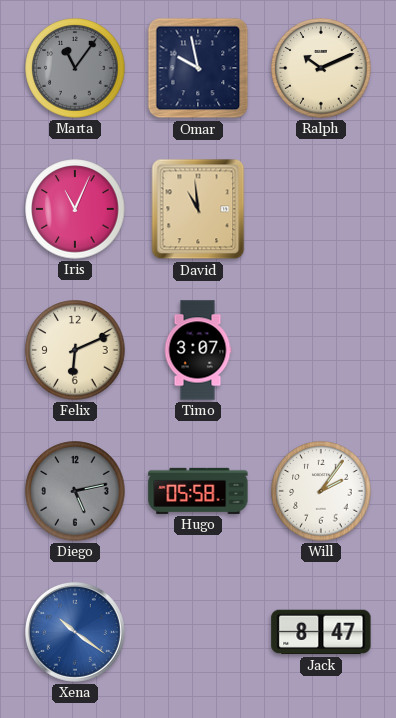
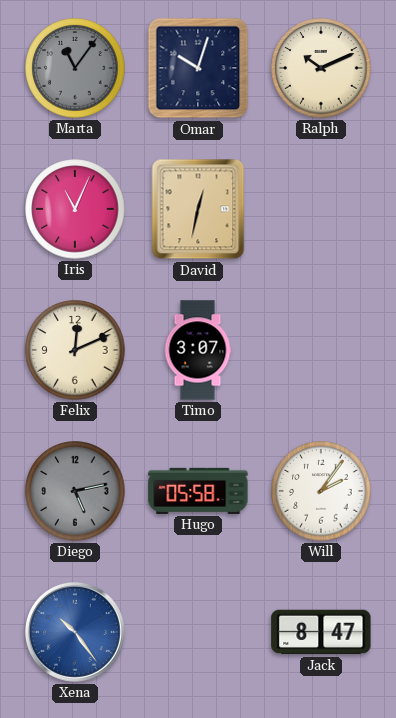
Omar: 9:58 -> 10:03
David: 10:59 -> 12:32
Felix: 6:11 -> 12:11
Xena: 10:21 -> 10:24
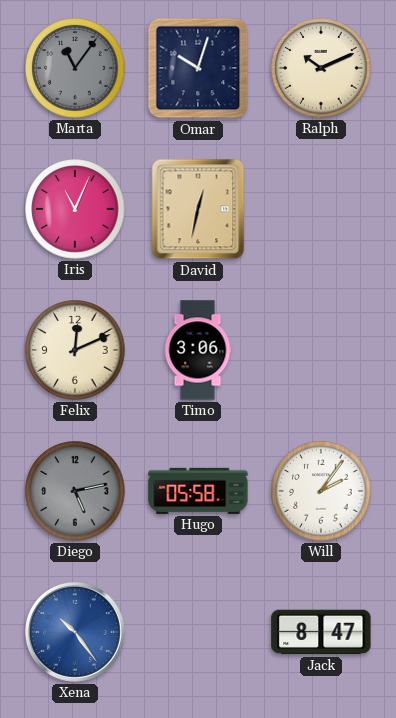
Timo: 3:07 -> 3:06
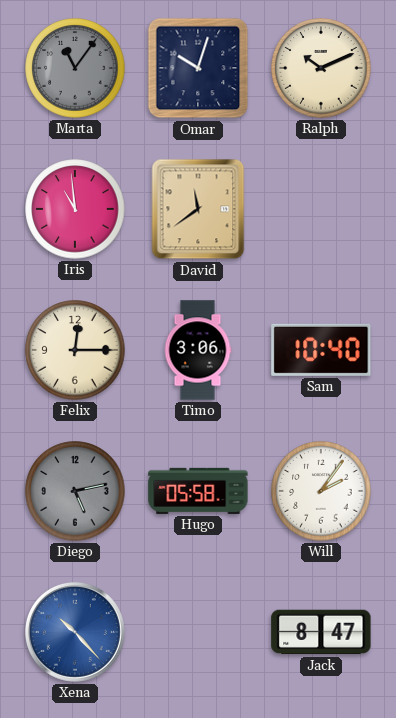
Iris: 11:04 -> 10:59
David: 12:32 -> 11:39
Felix: 12:11 -> 12:15
Sam: none -> 10:40
Xena: 10:24 -> 10:23
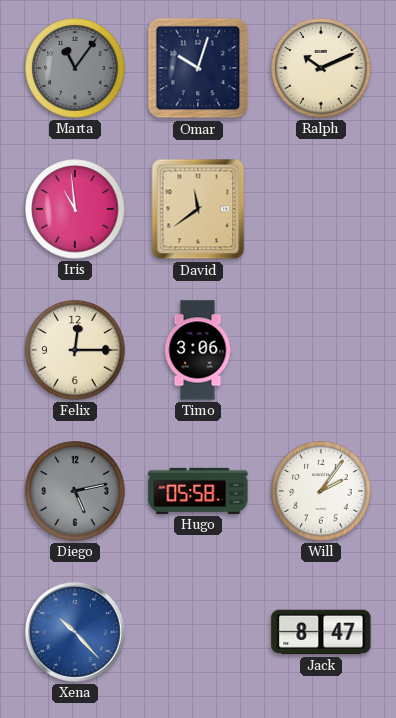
Sam: 10:40 -> none
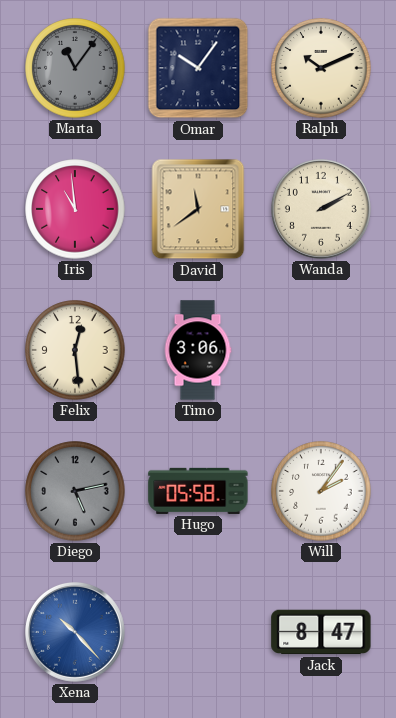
Omar: 10:03 -> 10:06
Wanda: none -> 2:10
Felix: 12:15 -> 12:29
